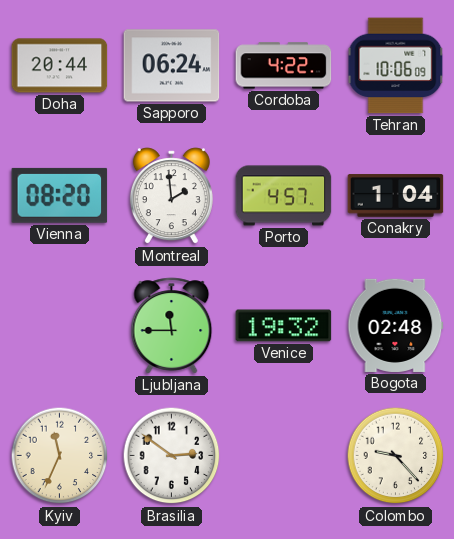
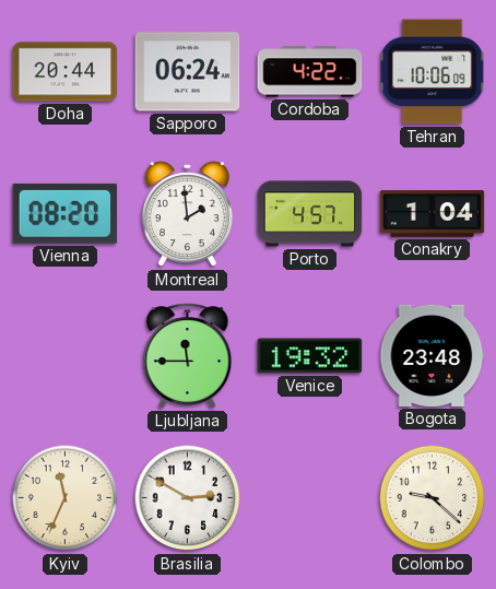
Bogota: 02:48 -> 23:48
Brasilia: 2:51 -> 2:50
Colombo: 9:23 -> 9:22
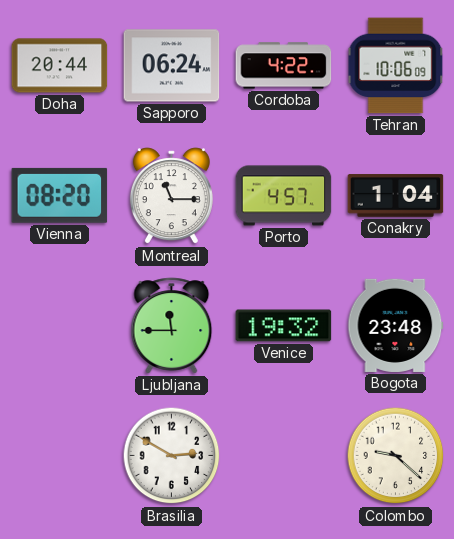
Montreal: 1:59 -> 11:15
Kyiv: 11:34 -> none
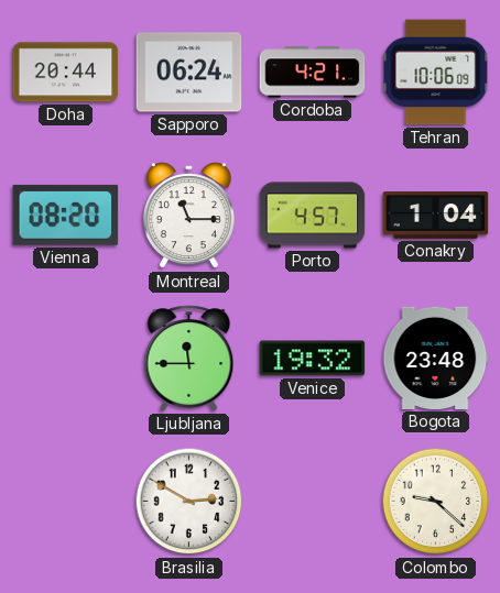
Cordoba: 4:22 -> 4:21
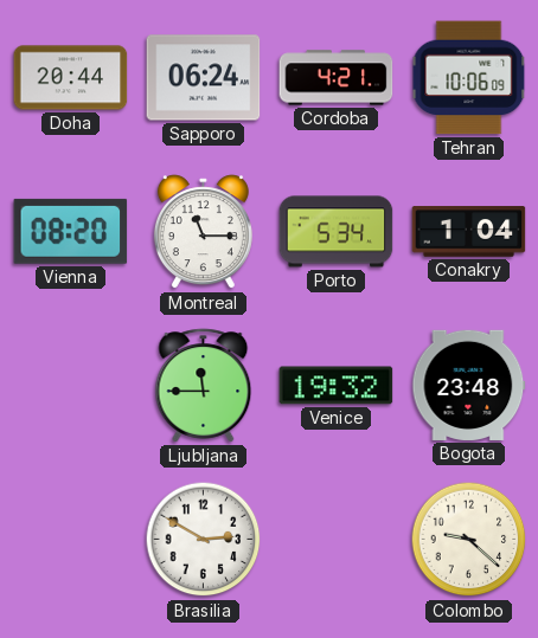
Porto: 4:57 -> 5:34
